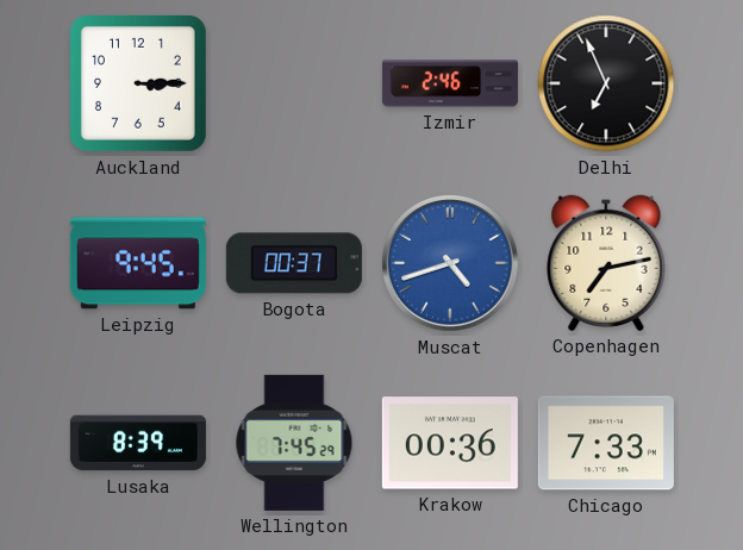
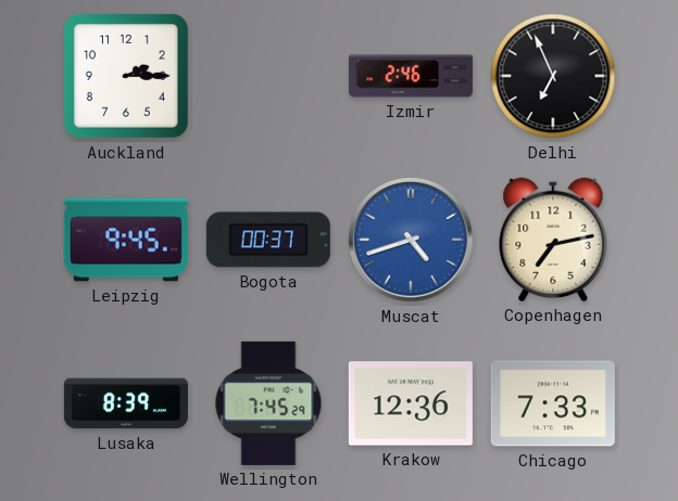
Auckland: 3:15 -> 2:15
Krakow: 00:36 -> 12:36
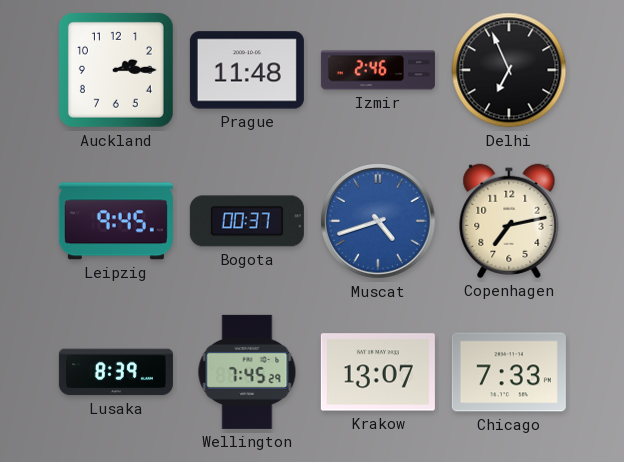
Prague: none -> 11:48
Krakow: 12:36 -> 13:07
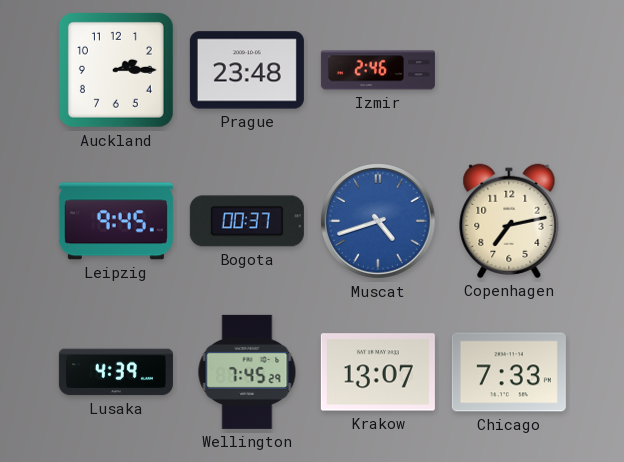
Prague: 11:48 -> 23:48
Delhi: 6:56 -> none
Lusaka: 8:39 -> 4:39
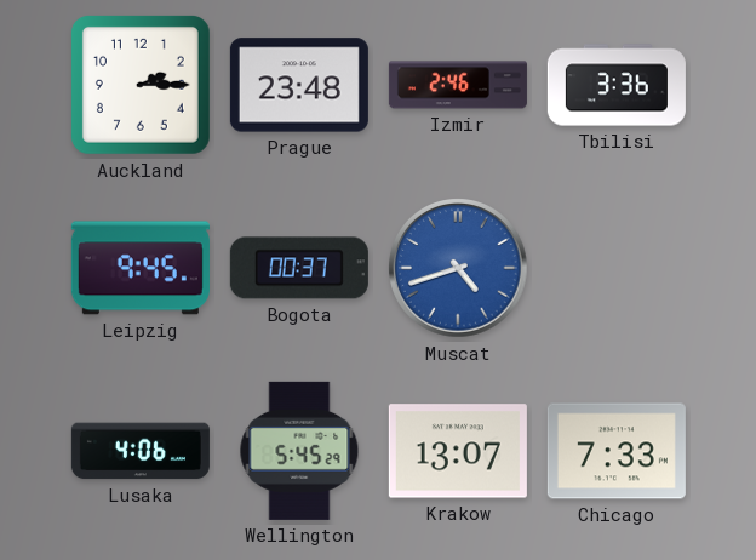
Tbilisi: none -> 3:36
Copenhagen: 7:13 -> none
Lusaka: 4:39 -> 4:06
Wellington: 7:45 -> 5:45
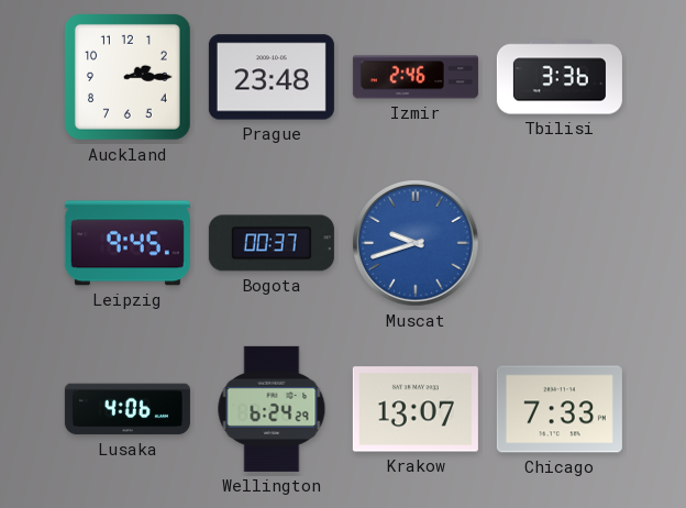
Muscat: 4:42 -> 9:42
Wellington: 5:45 -> 6:24
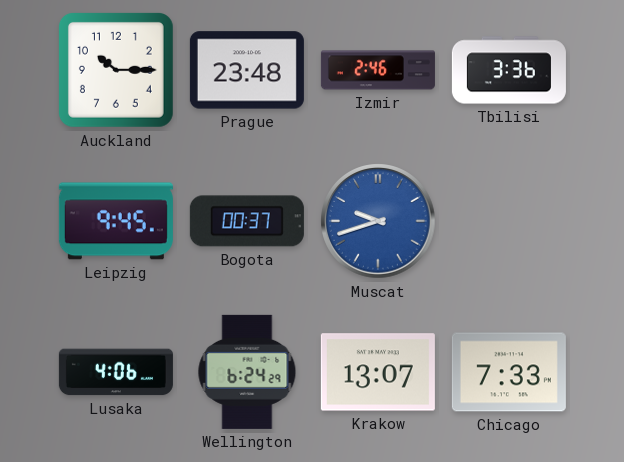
Auckland: 2:15 -> 10:15
